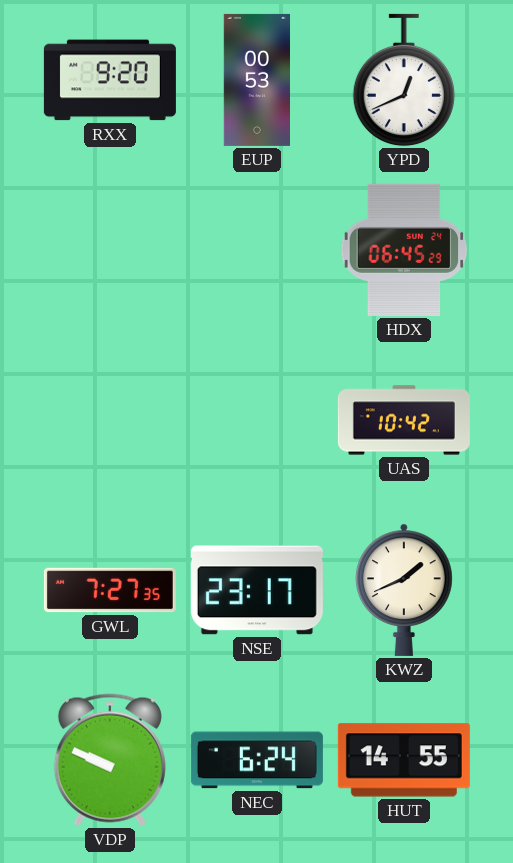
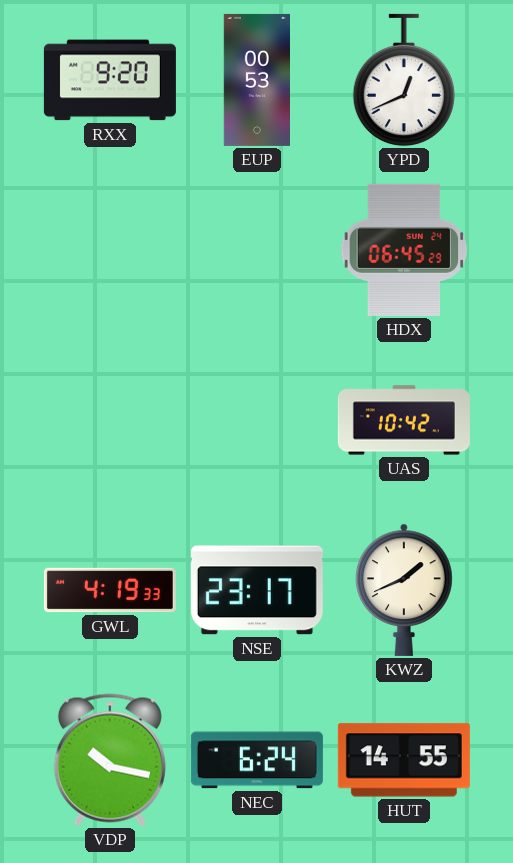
GWL: 7:27 -> 4:19
VDP: 9:49 -> 10:17
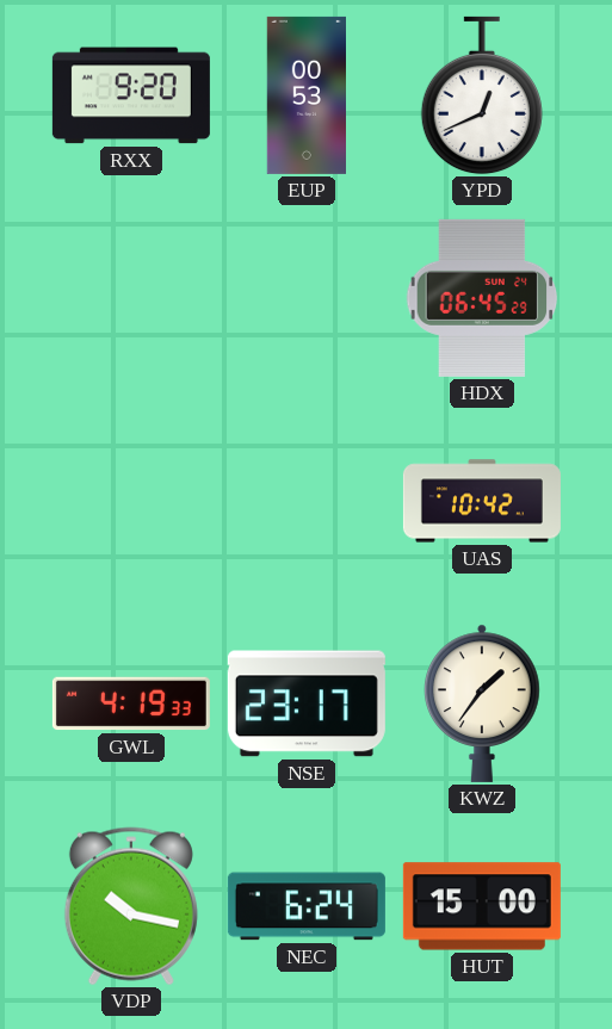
KWZ: 1:41 -> 1:36
HUT: 14:55 -> 15:00
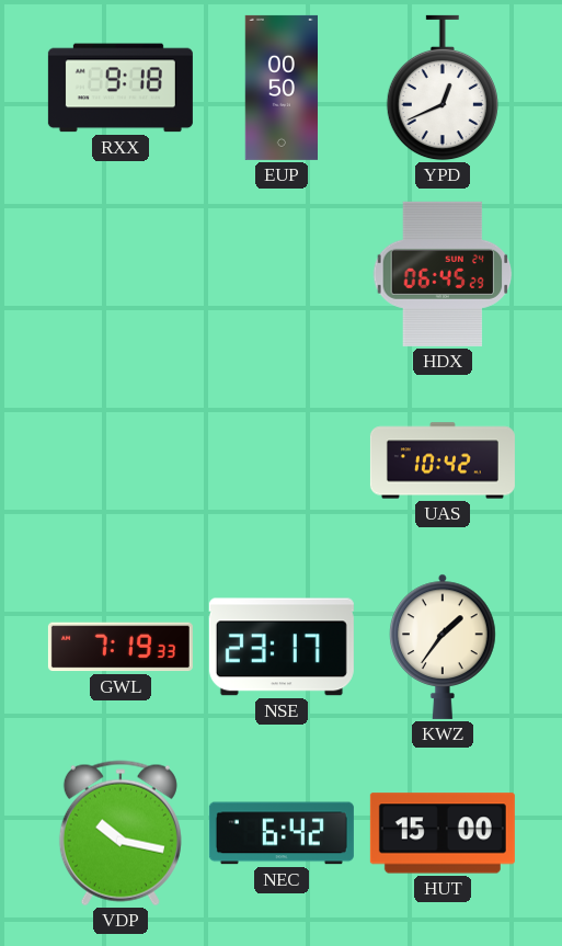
RXX: 9:20 -> 9:18
EUP: 00:53 -> 00:50
GWL: 4:19 -> 7:19
NEC: 6:24 -> 6:42
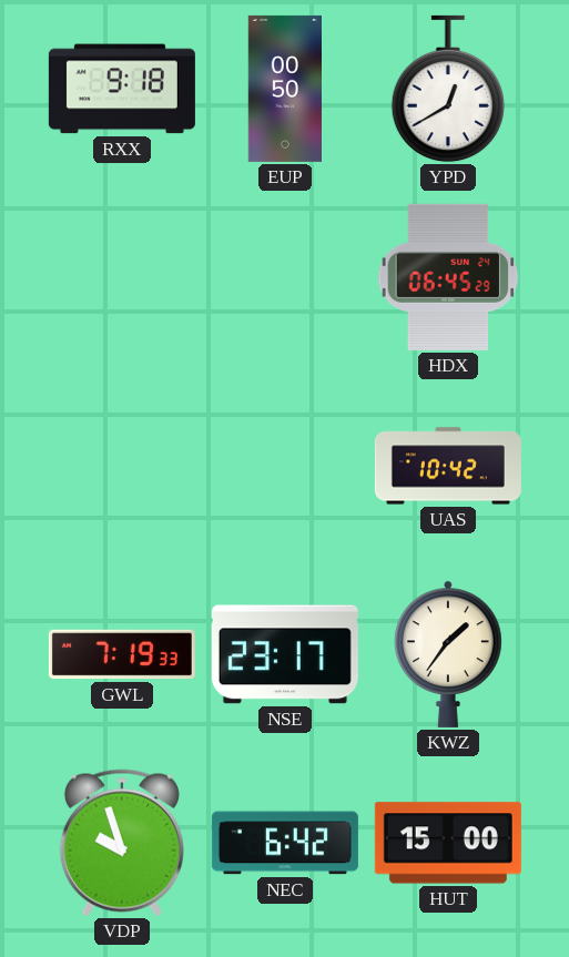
YPD: 12:41 -> 12:40
VDP: 10:17 -> 9:57
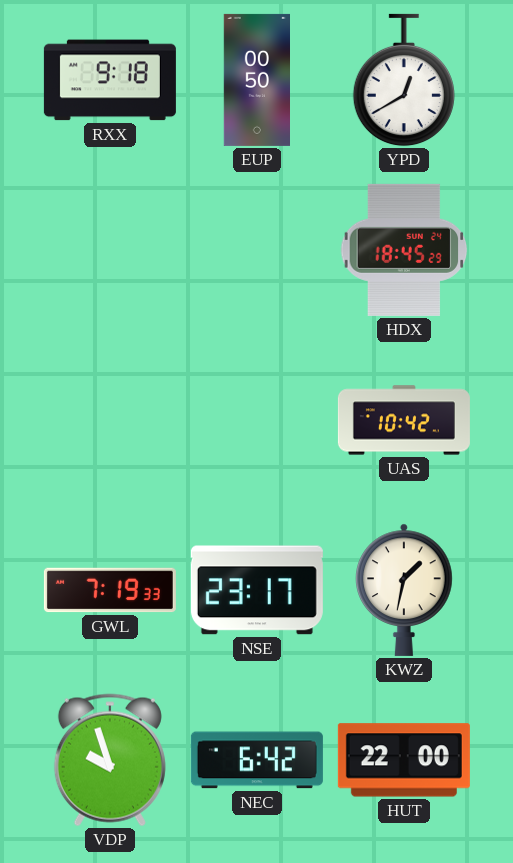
HDX: 06:45 -> 18:45
KWZ: 1:36 -> 1:32
HUT: 15:00 -> 22:00
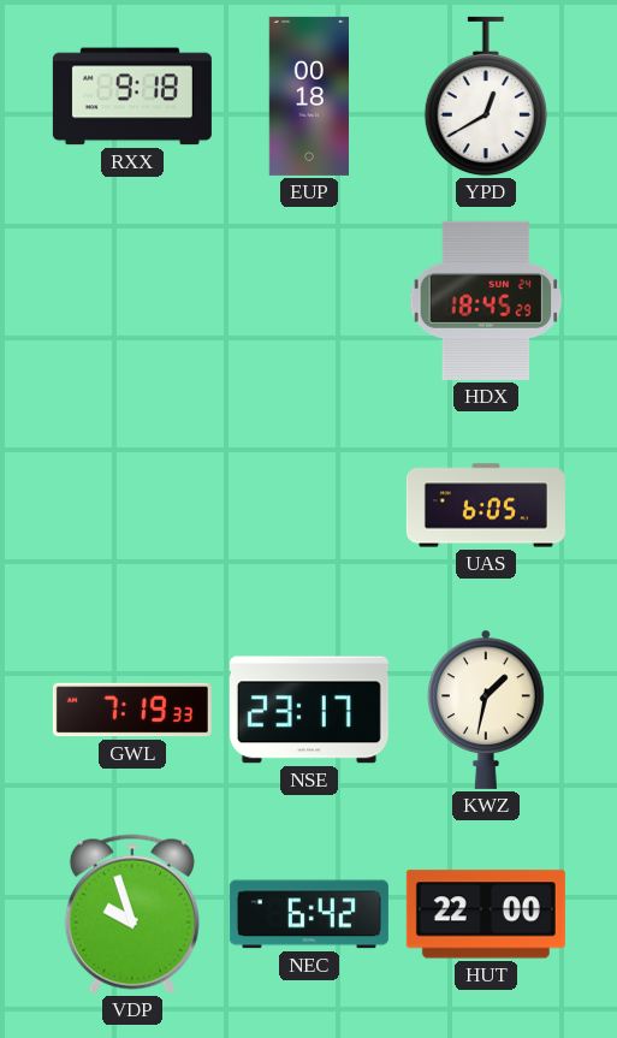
EUP: 00:50 -> 00:18
UAS: 10:42 -> 6:05
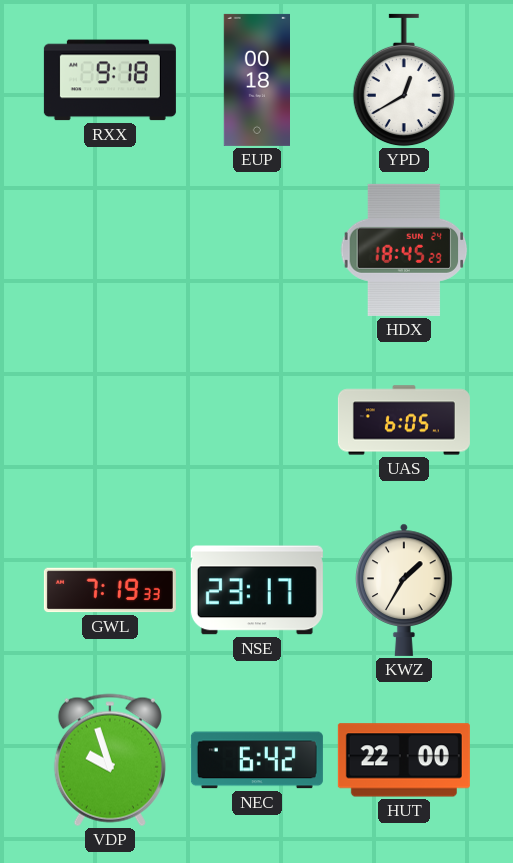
KWZ: 1:32 -> 1:35
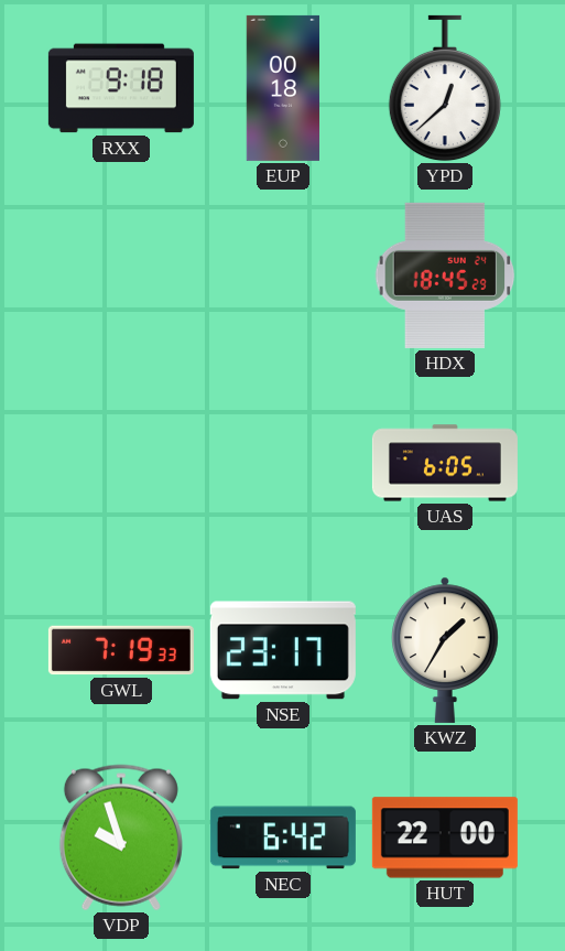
YPD: 12:40 -> 12:38
